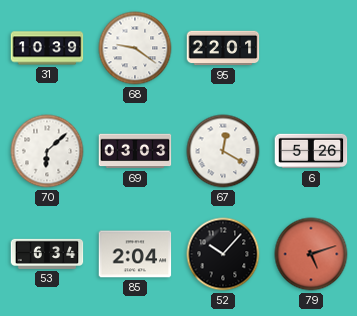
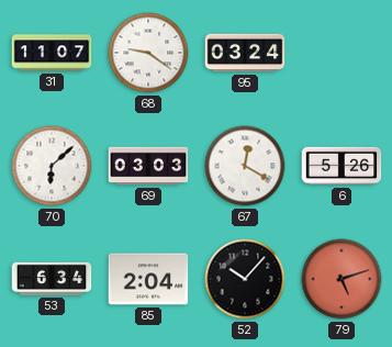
31: 10:39 -> 11:07
95: 22:01 -> 03:24
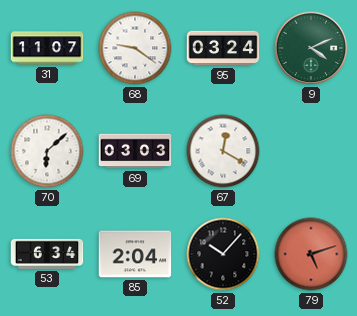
9: none -> 4:11
6: 5:26 -> none
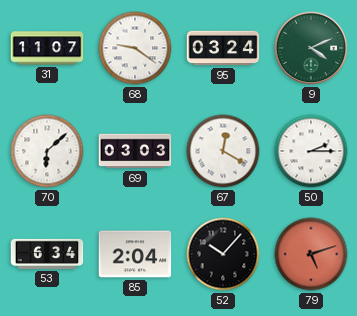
50: none -> 2:15
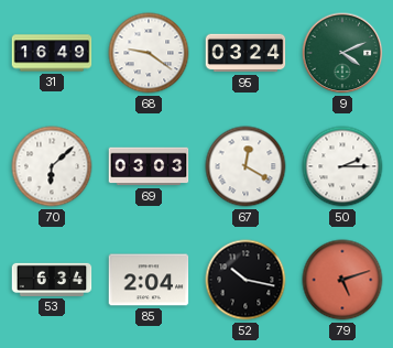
31: 11:07 -> 16:49
52: 10:07 -> 10:17
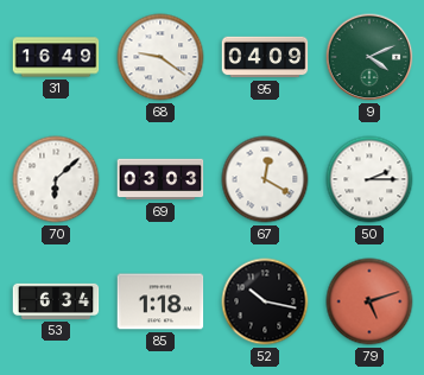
95: 03:24 -> 04:09
85: 2:04 -> 1:18
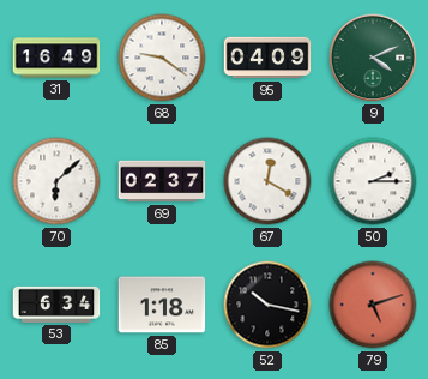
69: 03:03 -> 02:37
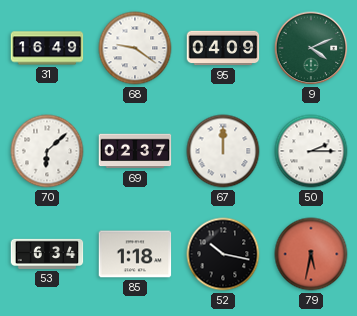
67: 12:20 -> 12:00
79: 5:12 -> 5:32
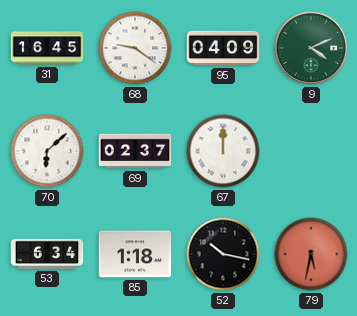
31: 16:49 -> 16:45
50: 2:15 -> none
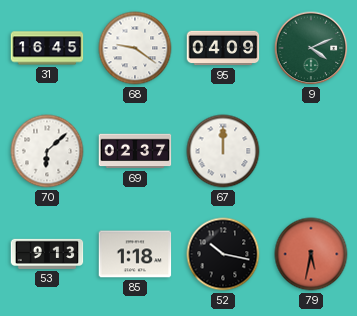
53: 6:34 -> 9:13
